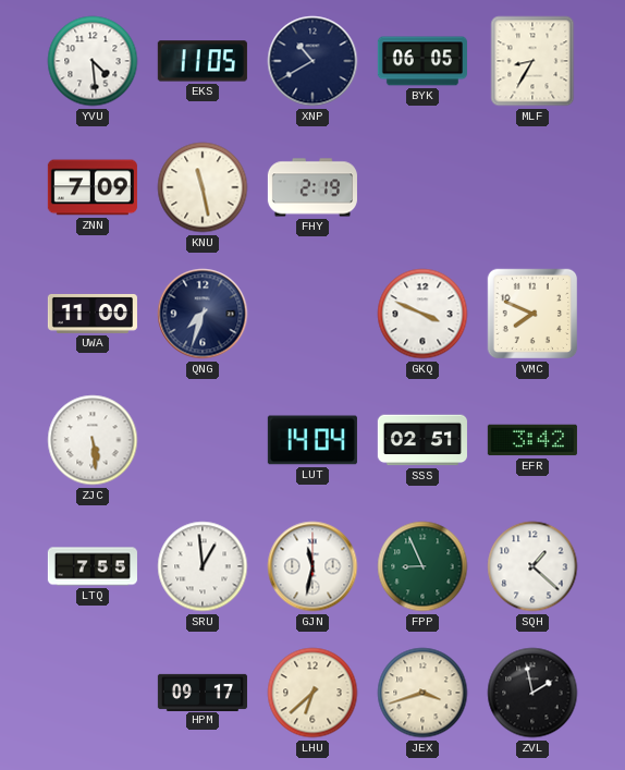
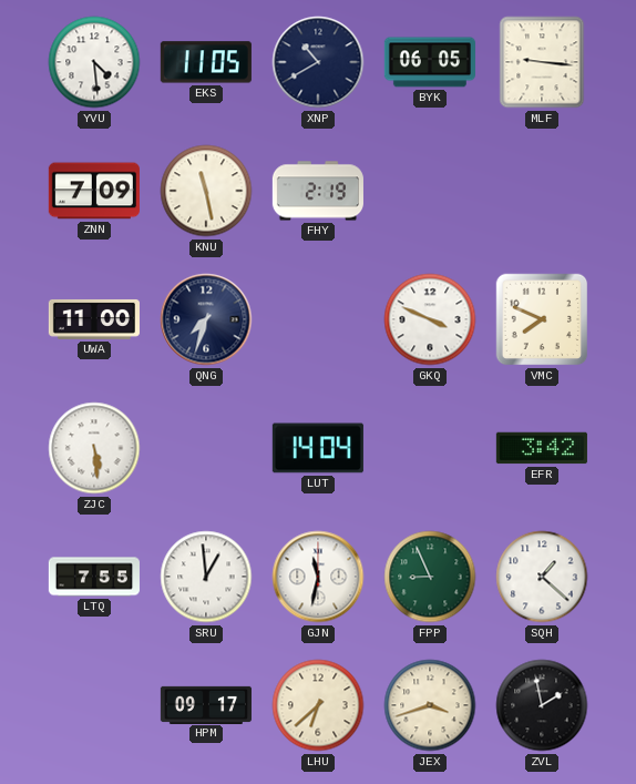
MLF: 8:35 -> 9:16
SSS: 02:51 -> none
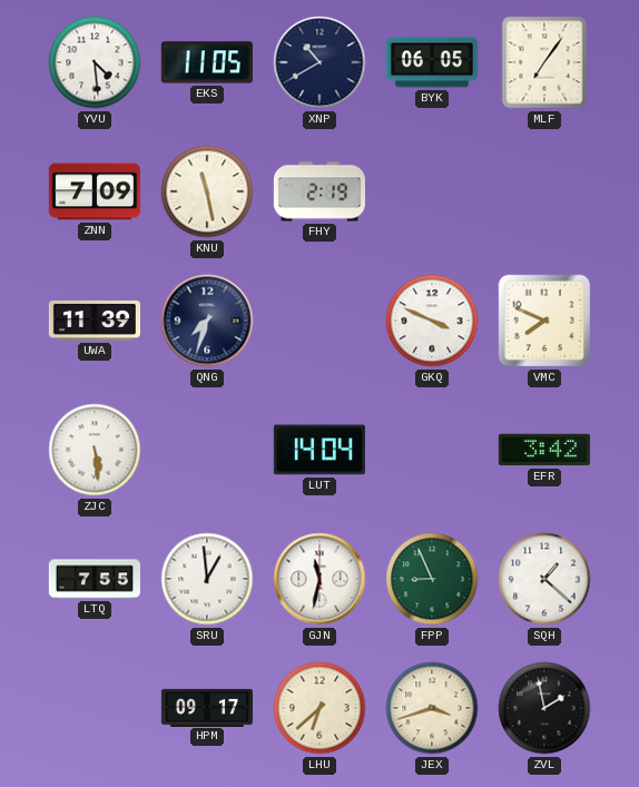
MLF: 9:16 -> 7:06
UWA: 11:00 -> 11:39
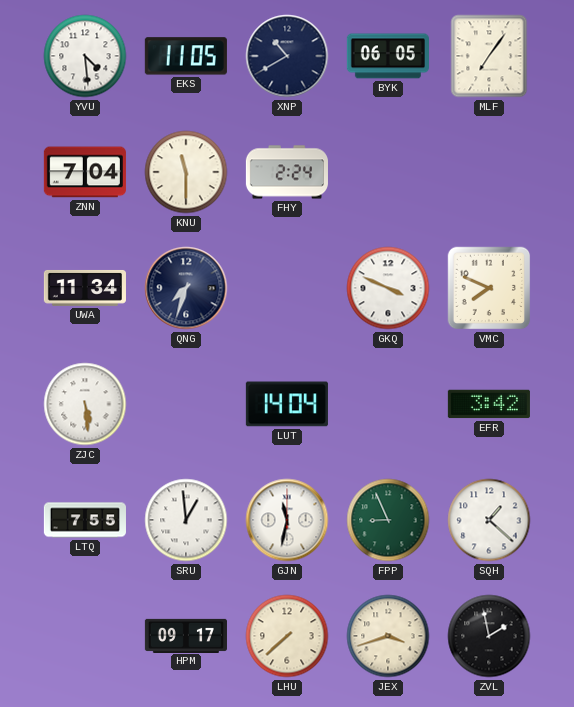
ZNN: 7:09 -> 7:04
KNU: 11:28 -> 11:30
FHY: 2:19 -> 2:24
UWA: 11:39 -> 11:34
LHU: 6:38 -> 7:38
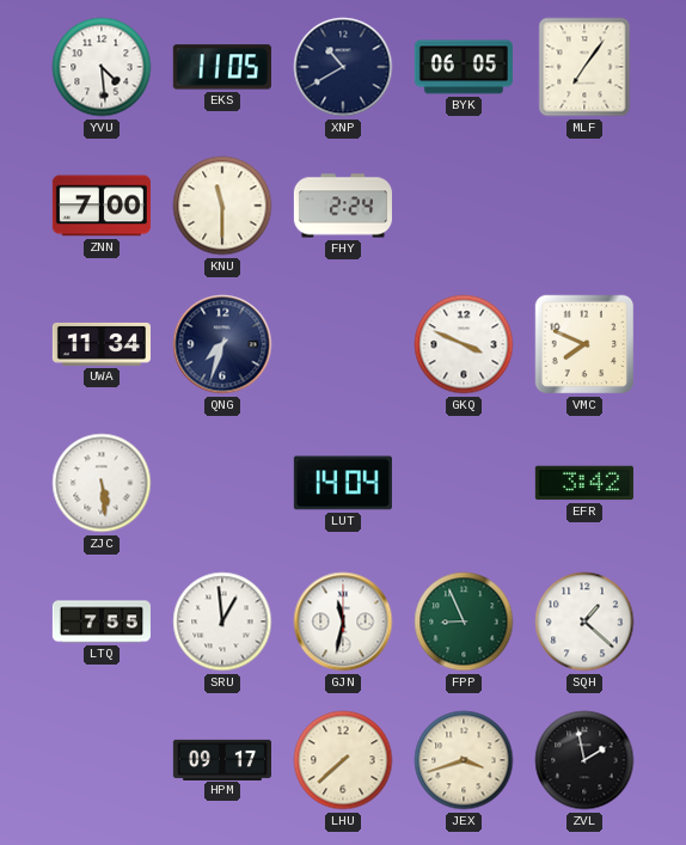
ZNN: 7:04 -> 7:00
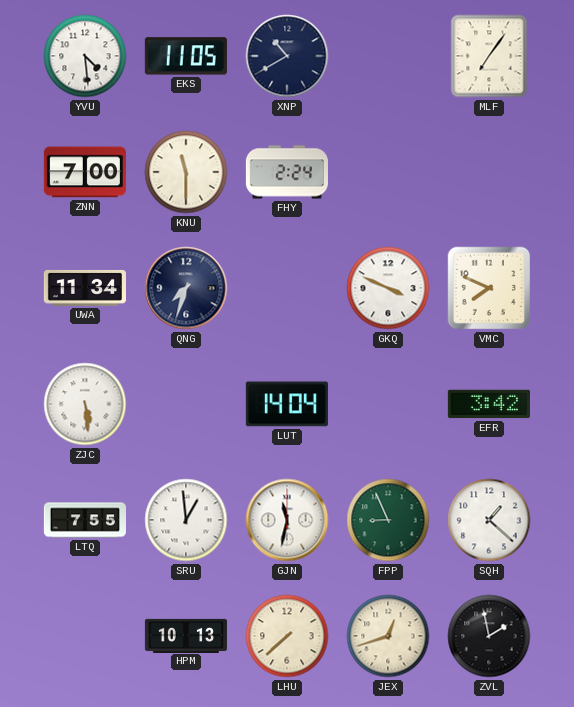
BYK: 06:05 -> none
HPM: 09:17 -> 10:13
JEX: 3:42 -> 12:42
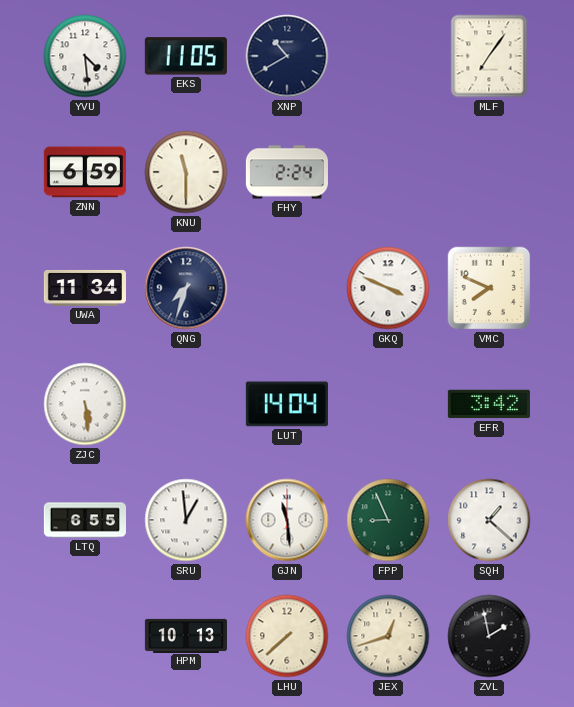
ZNN: 7:00 -> 6:59
LTQ: 7:55 -> 6:55
GJN: 11:32 -> 11:29
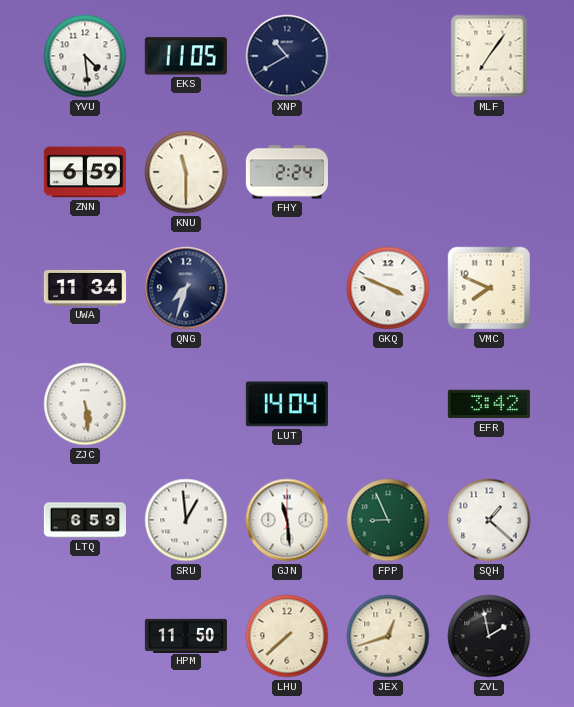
LTQ: 6:55 -> 6:59
HPM: 10:13 -> 11:50
